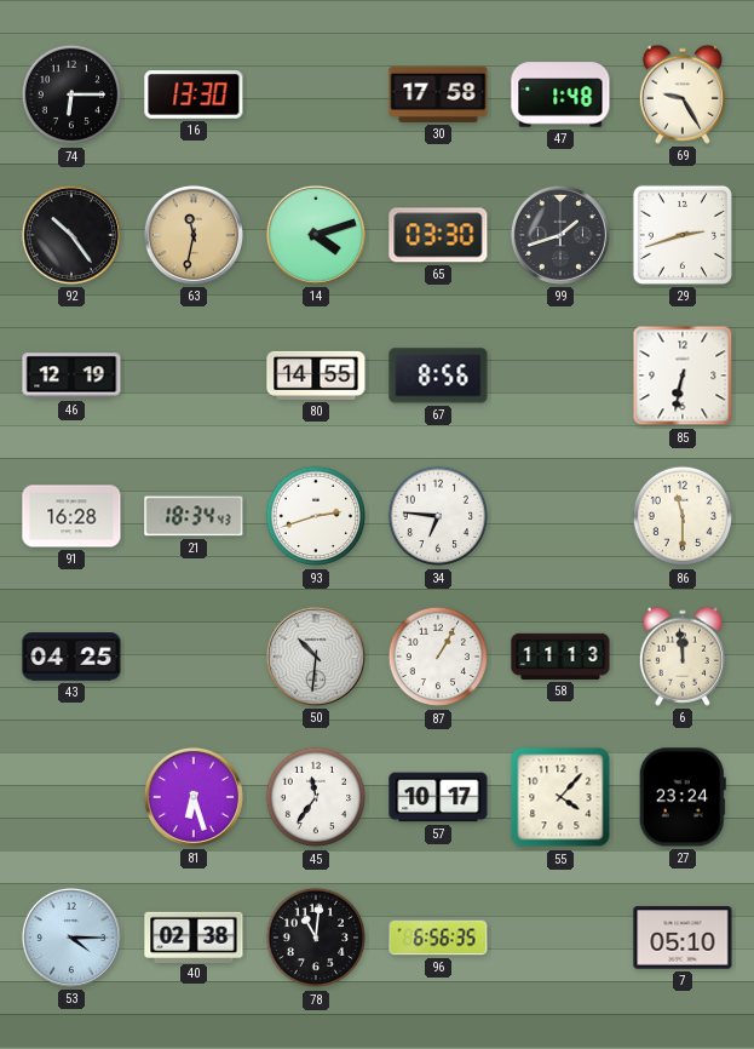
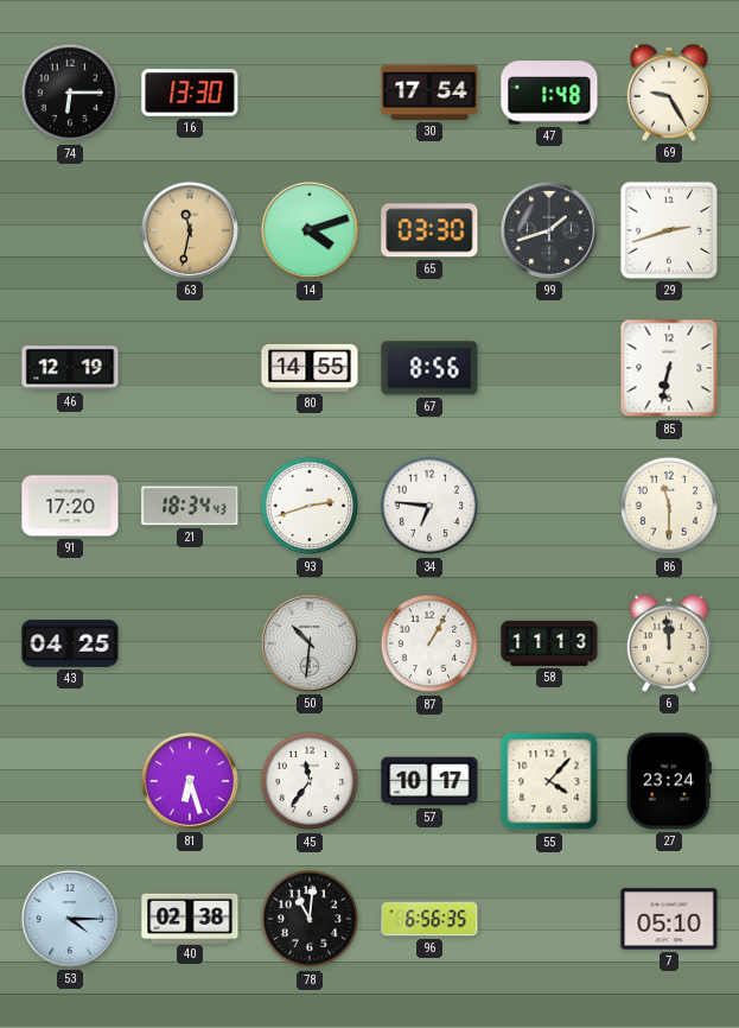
30: 17:58 -> 17:54
92: 10:24 -> none
91: 16:28 -> 17:20
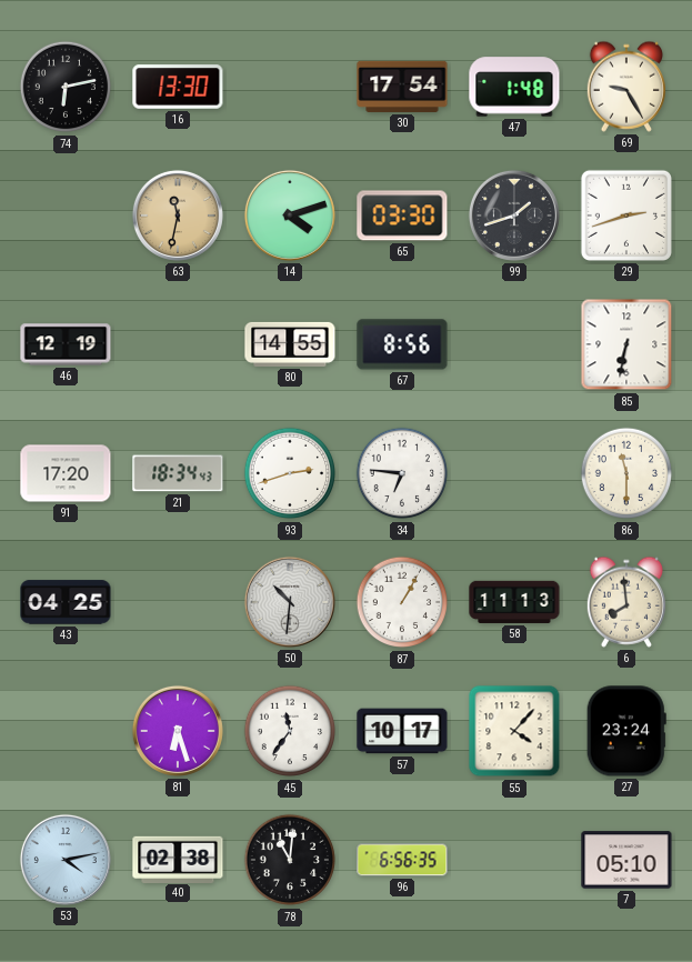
74: 6:15 -> 6:13
6: 11:59 -> 7:59
53: 4:15 -> 4:13
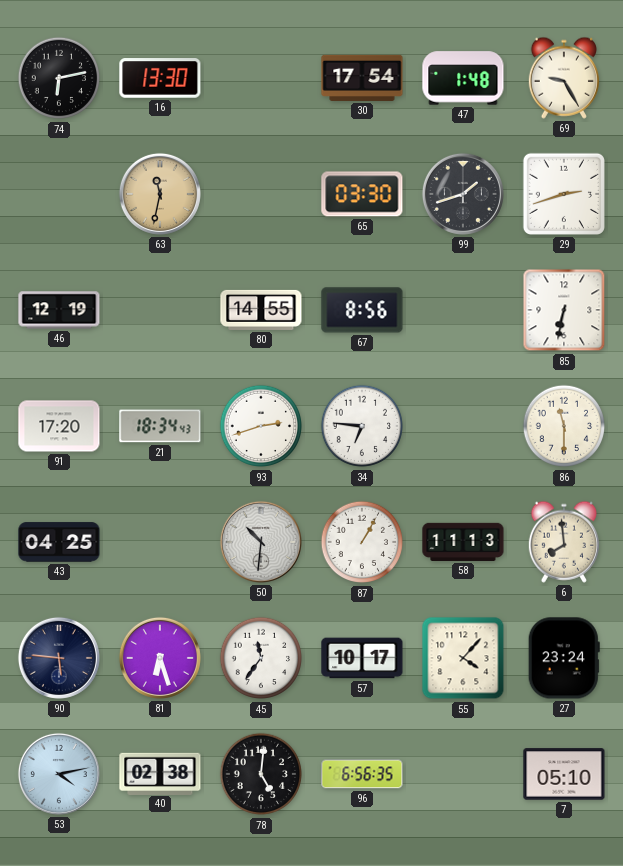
14: 4:12 -> none
90: none -> 5:46
78: 11:01 -> 5:01
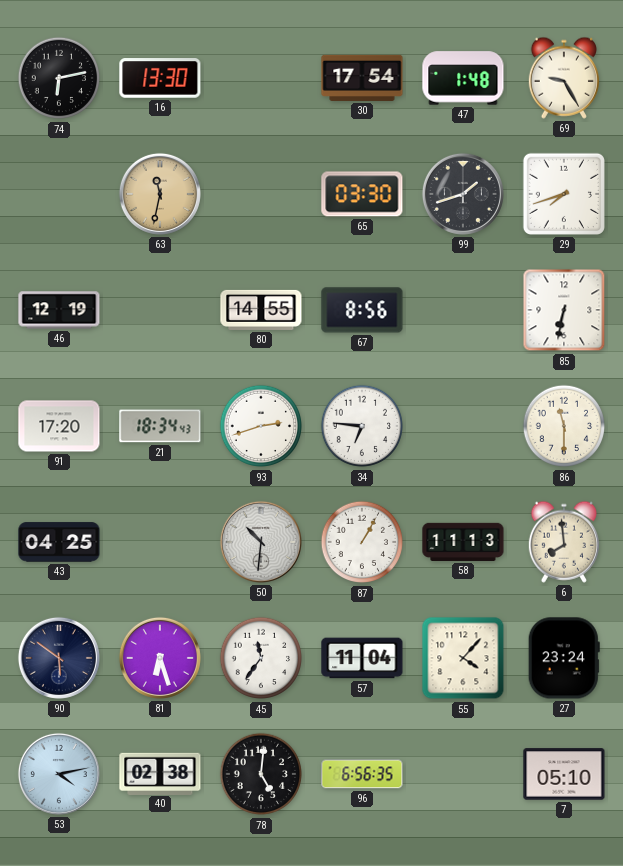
29: 2:42 -> 7:42
90: 5:46 -> 5:51
57: 10:17 -> 11:04
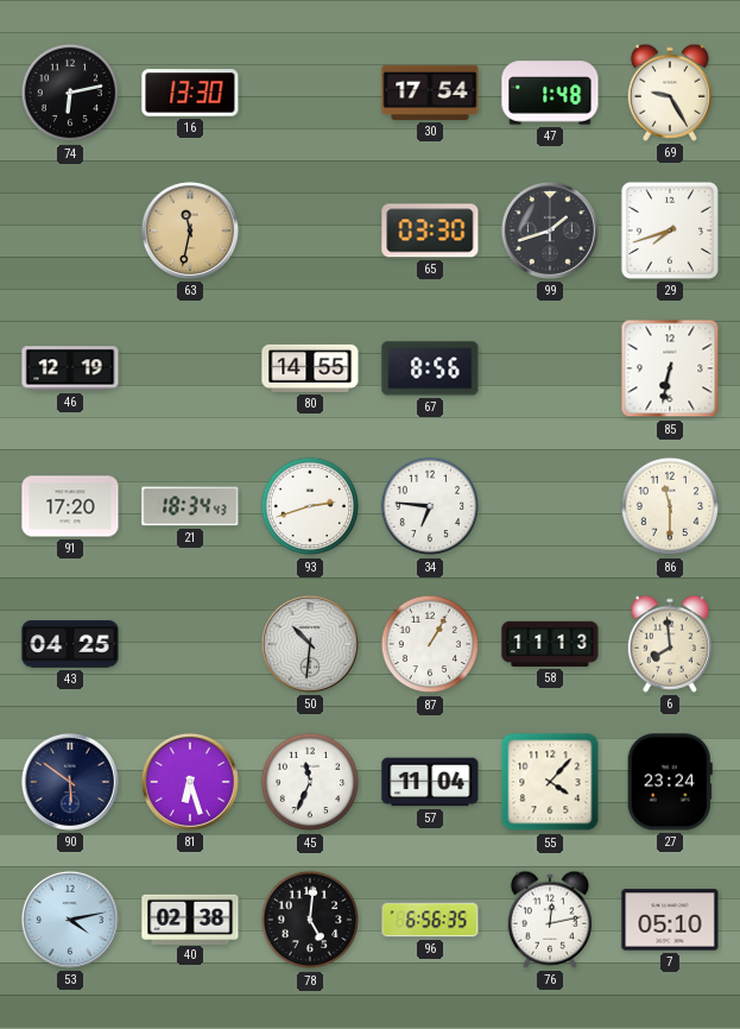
45: 11:36 -> 11:34
76: none -> 12:13
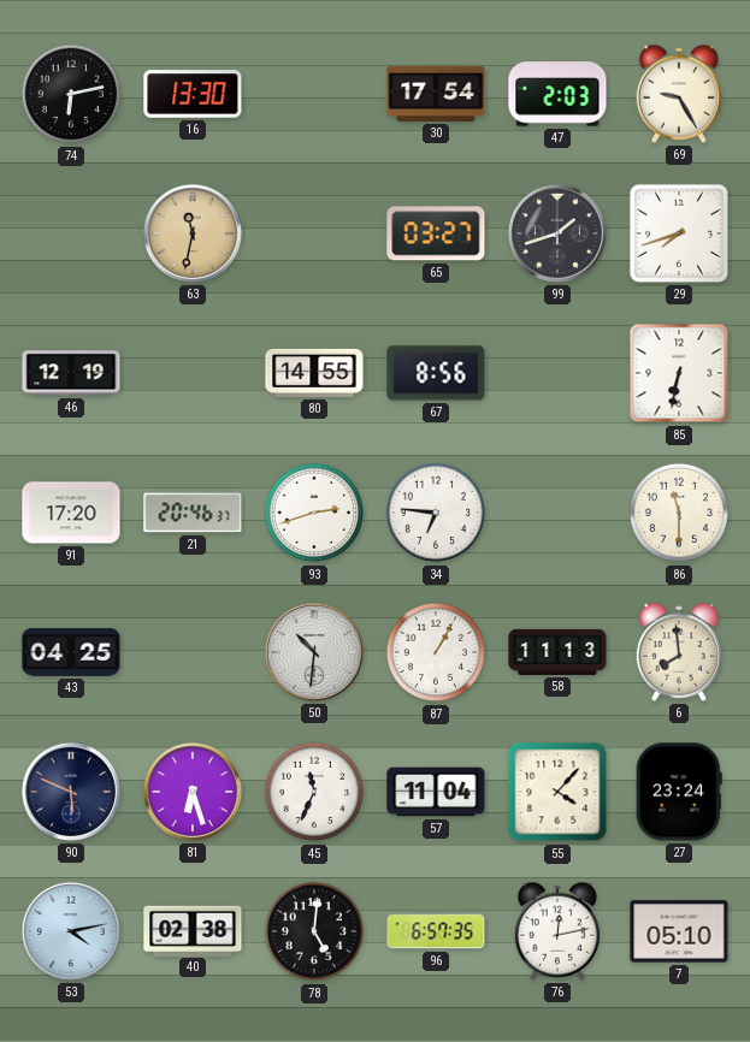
47: 1:48 -> 2:03
65: 03:30 -> 03:27
21: 18:34 -> 20:46
90: 5:51 -> 5:49
96: 6:56 -> 6:57
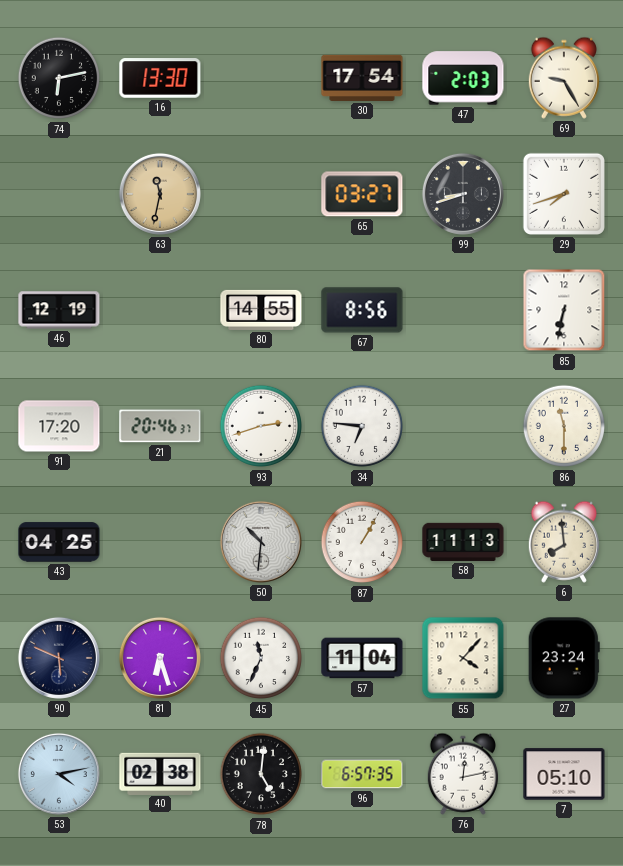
99: 1:42 -> 8:42
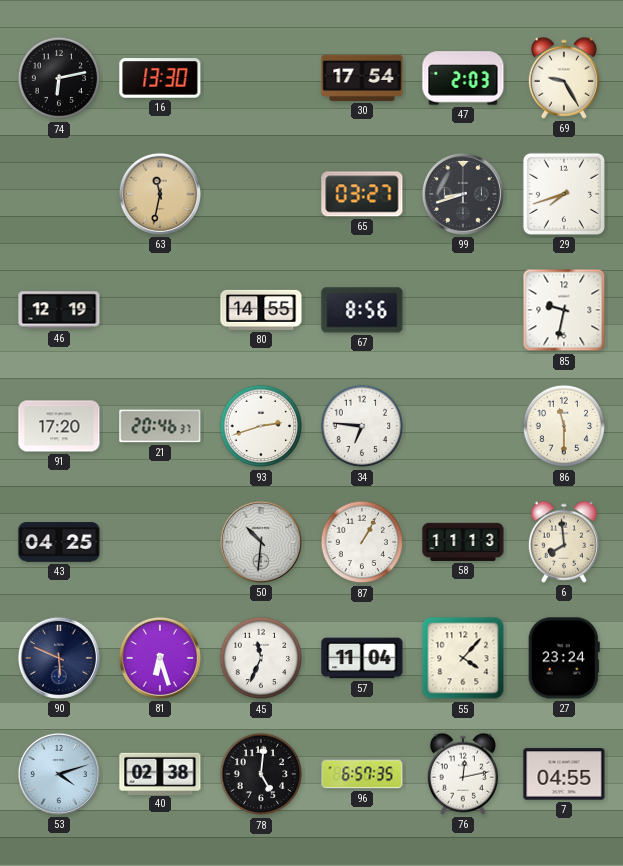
85: 6:32 -> 9:32
53: 4:13 -> 4:12
7: 05:10 -> 04:55
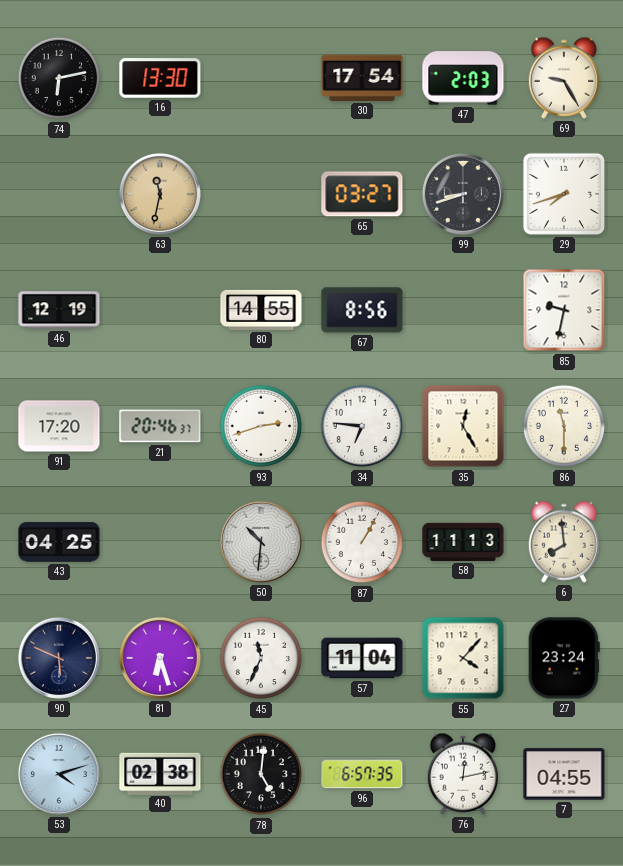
35: none -> 12:25
